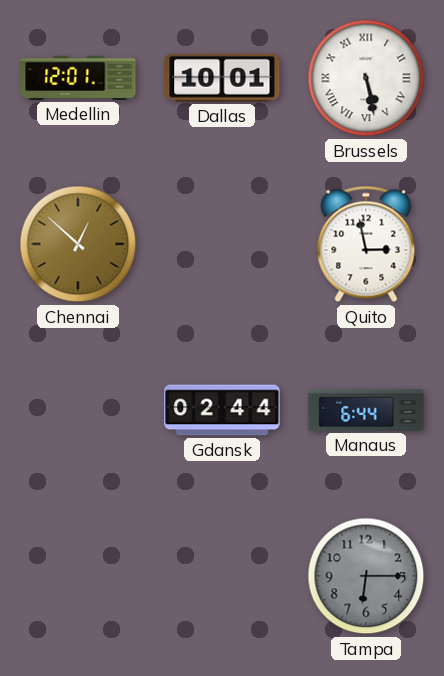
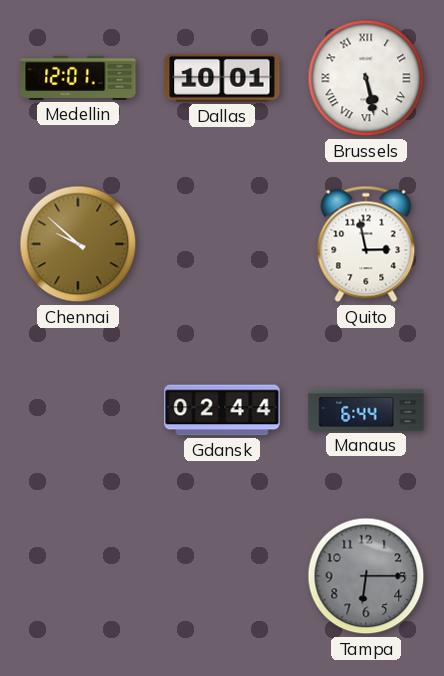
Chennai: 12:52 -> 9:52
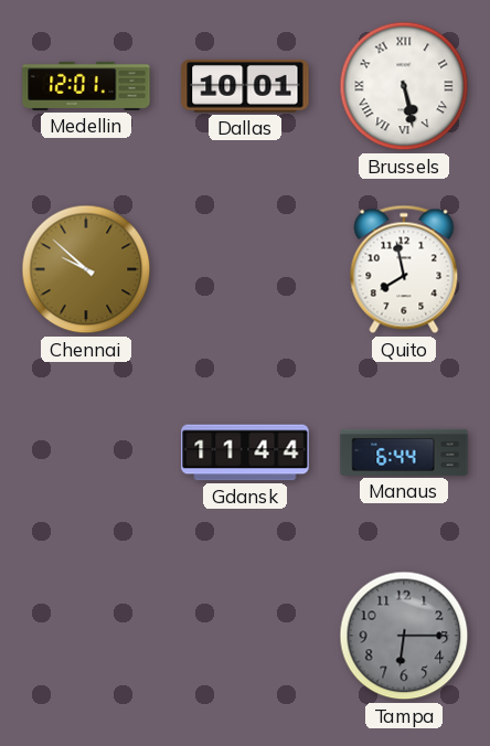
Quito: 2:58 -> 7:58
Gdansk: 02:44 -> 11:44
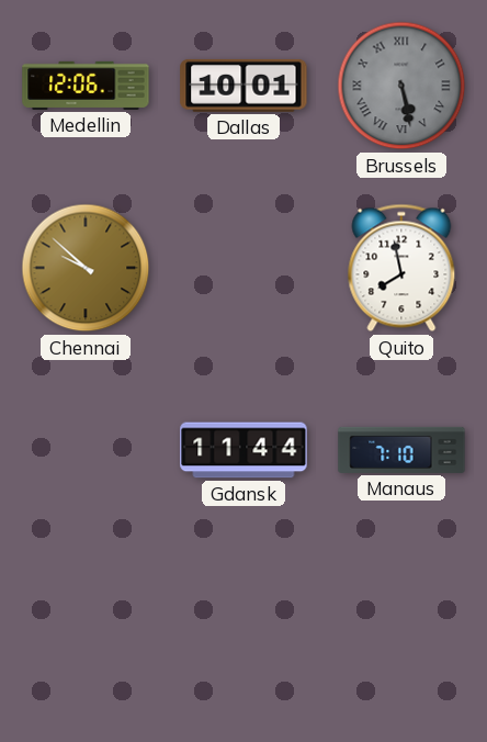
Medellin: 12:01 -> 12:06
Brussels dial: white -> grey
Manaus: 6:44 -> 7:10
Tampa: 6:15 -> none
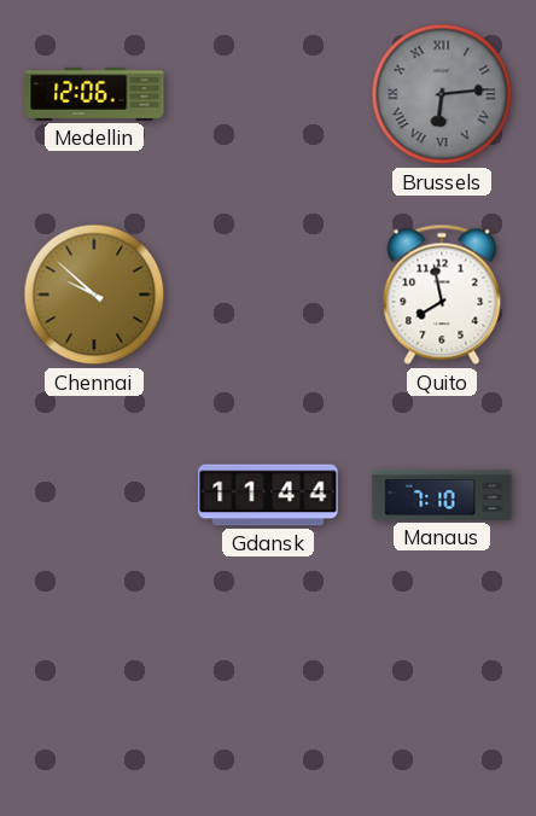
Dallas: 10:01 -> none
Brussels: 5:28 -> 6:14
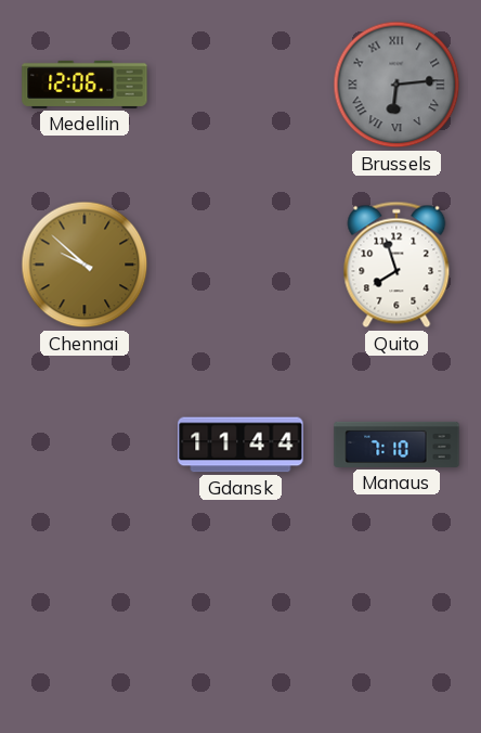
Quito: 7:58 -> 7:57
